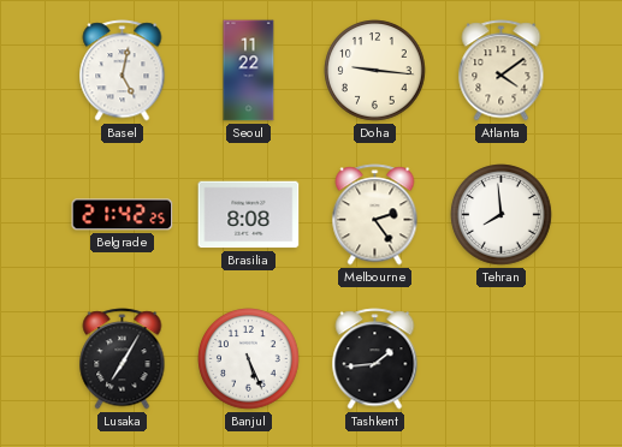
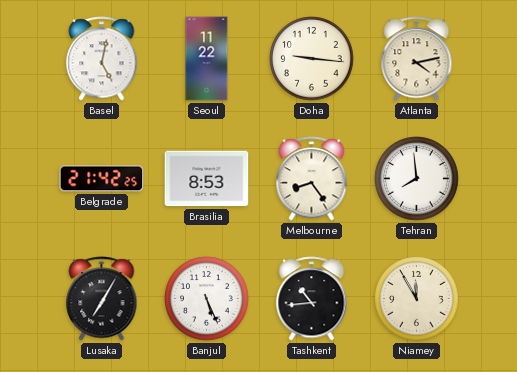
Atlanta: 4:09 -> 4:13
Brasilia: 8:08 -> 8:53
Melbourne: 2:24 -> 8:24
Tashkent: 1:44 -> 10:44
Niamey: none -> 11:55
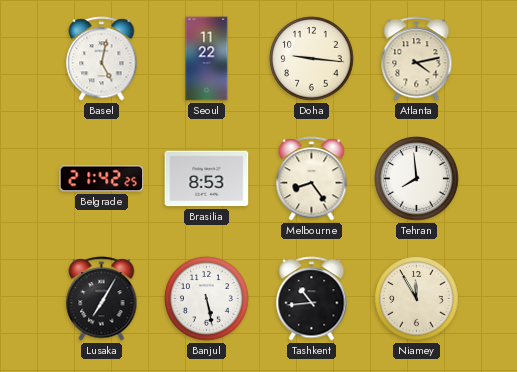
Banjul: 5:26 -> 5:28
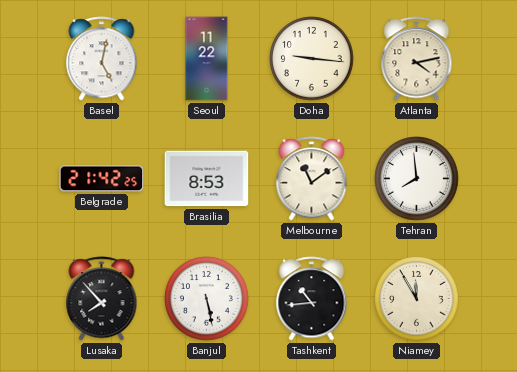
Melbourne: 8:24 -> 11:09
Lusaka: 7:05 -> 7:53
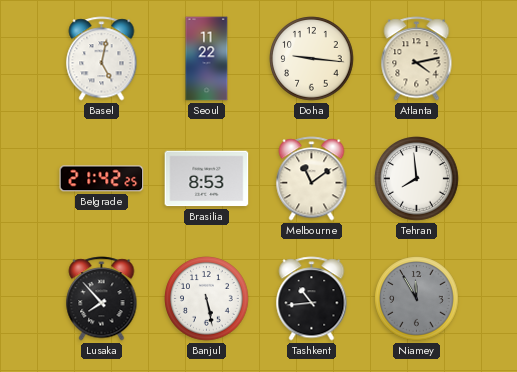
Niamey dial: cream -> grey
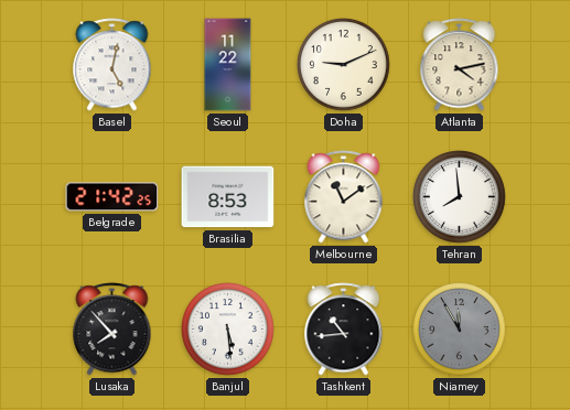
Doha: 9:16 -> 9:11
Banjul: 5:28 -> 5:29
